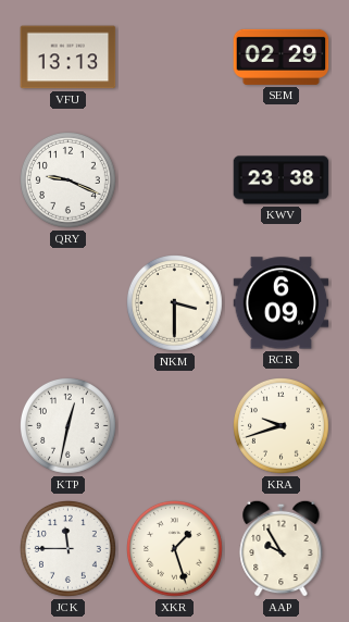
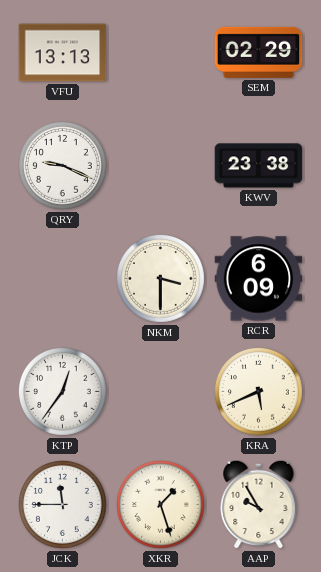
KTP: 12:32 -> 12:36
KRA: 9:42 -> 5:41
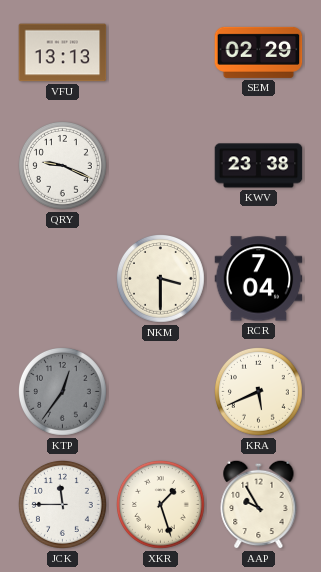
RCR: 6:09 -> 7:04
KTP dial: white -> grey
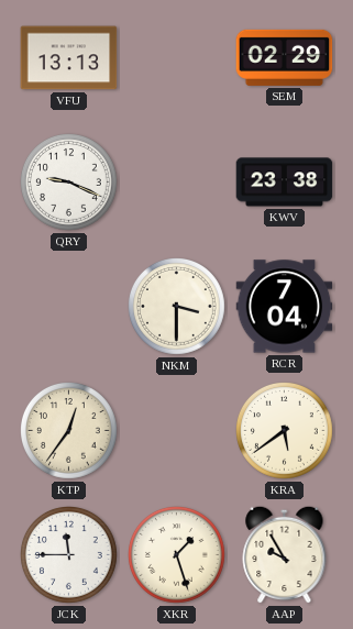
KTP dial: grey -> cream
KRA: 5:41 -> 5:39
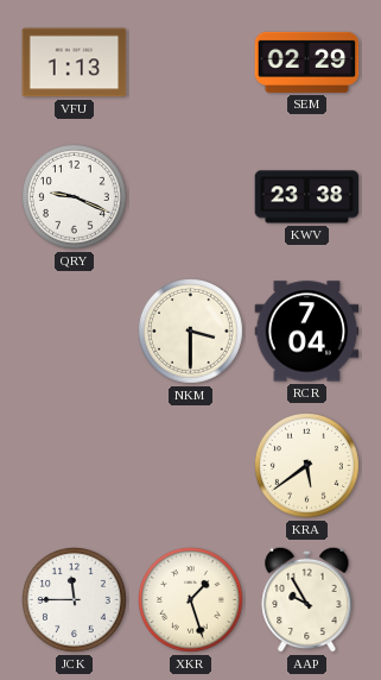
VFU: 13:13 -> 1:13
KTP: 12:36 -> none
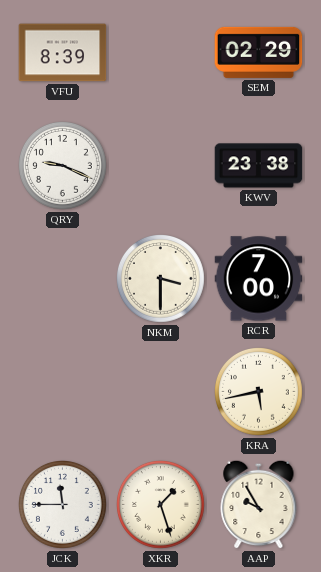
VFU: 1:13 -> 8:39
RCR: 7:04 -> 7:00
KRA: 5:39 -> 5:43
